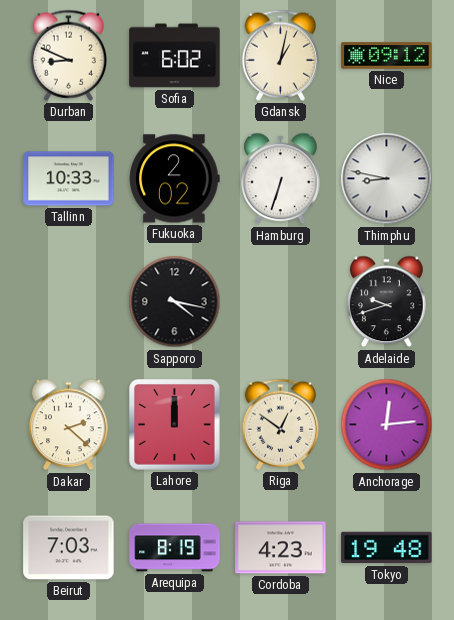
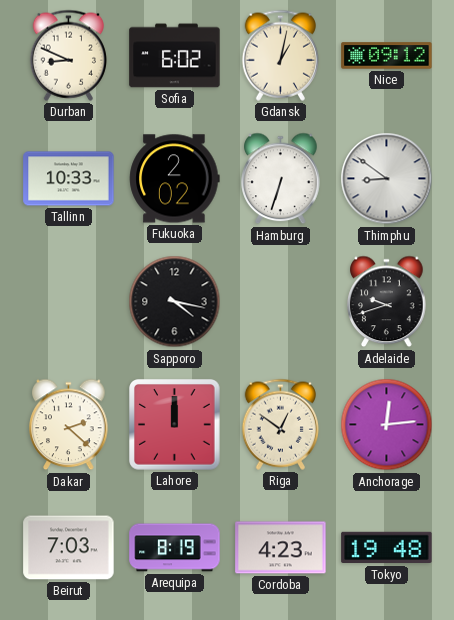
Thimphu: 8:47 -> 8:51
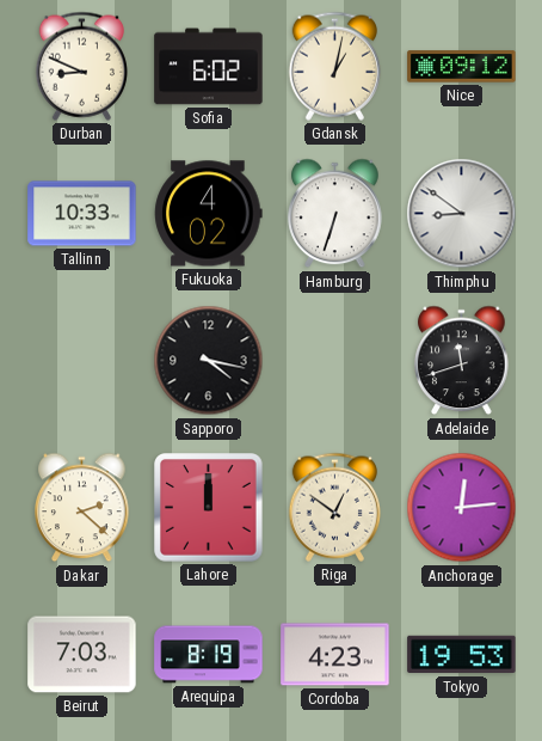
Fukuoka: 2:02 -> 4:02
Adelaide: 9:42 -> 11:42
Tokyo: 19:48 -> 19:53
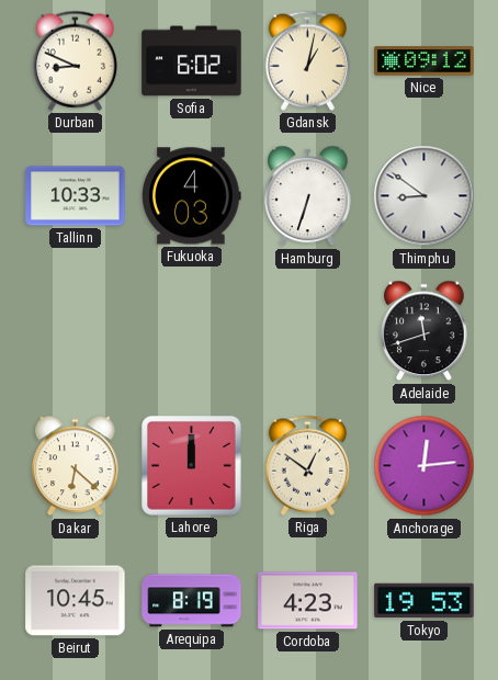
Fukuoka: 4:02 -> 4:03
Sapporo: 4:17 -> none
Dakar: 2:22 -> 6:22
Beirut: 7:03 -> 10:45
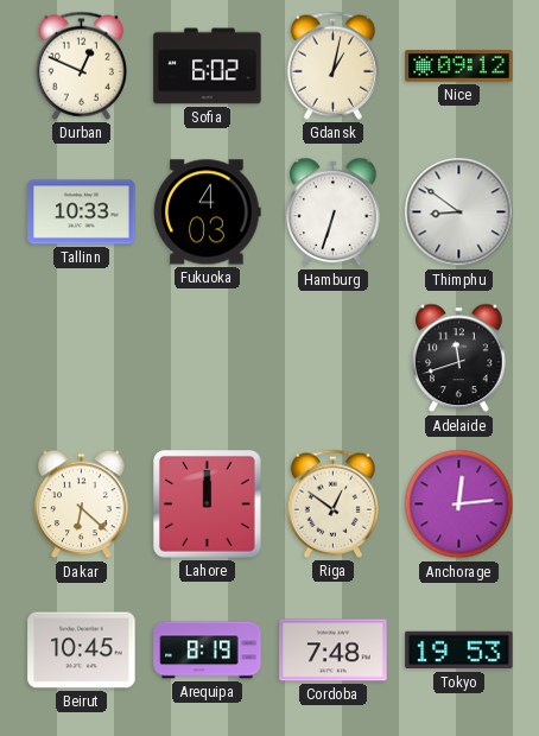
Durban: 8:49 -> 12:49
Cordoba: 4:23 -> 7:48
